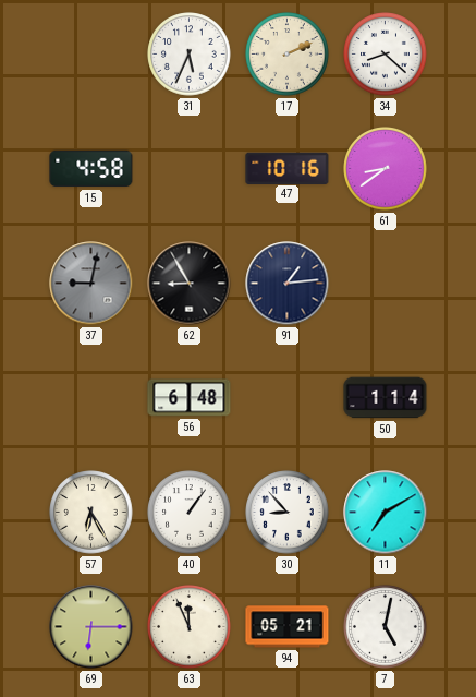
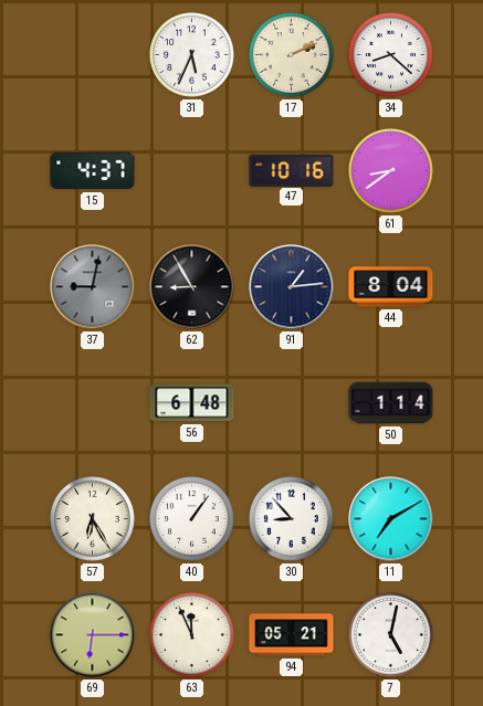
15: 4:58 -> 4:37
44: none -> 8:04
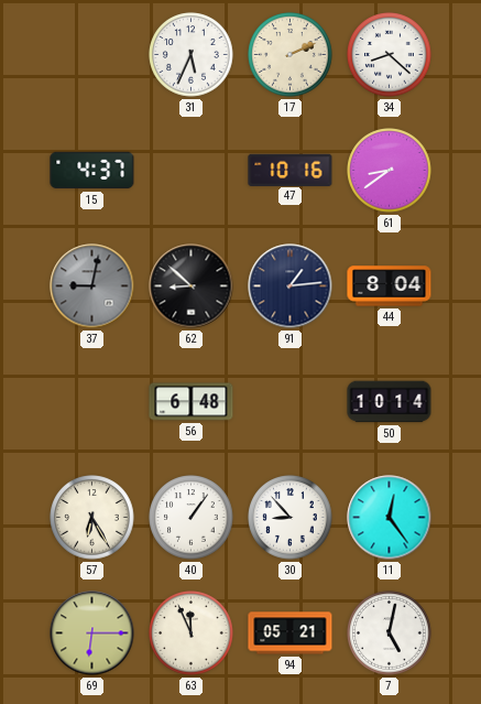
62: 8:55 -> 8:52
50: 1:14 -> 10:14
11: 7:10 -> 12:24
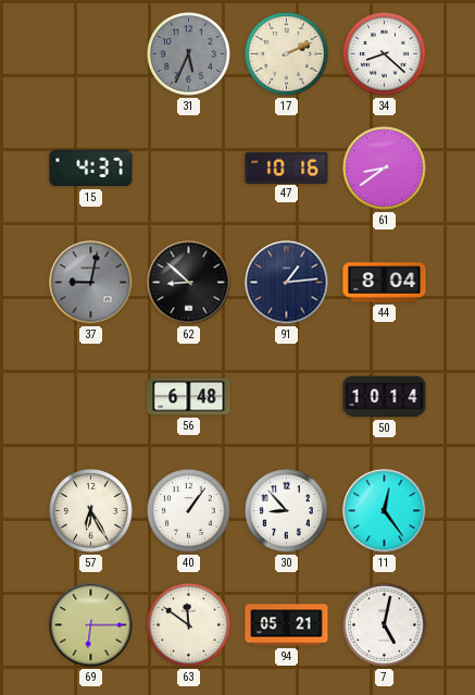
31 dial: white -> grey
63: 11:56 -> 11:51
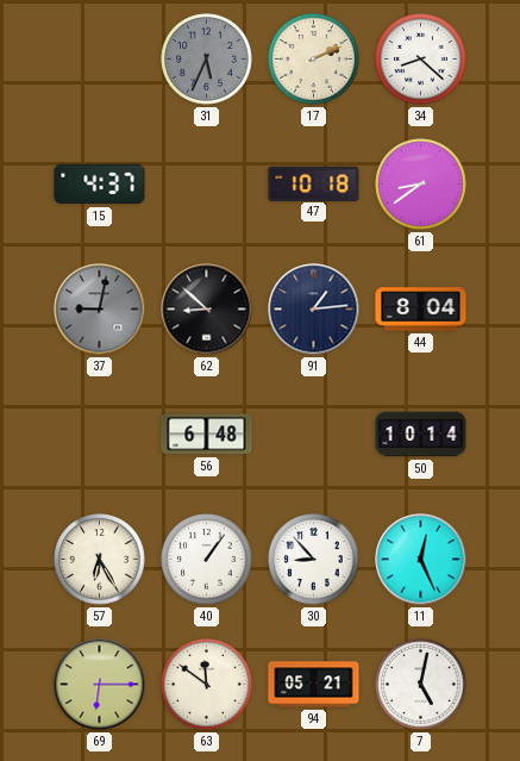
47: 10:16 -> 10:18
11: 12:24 -> 12:26
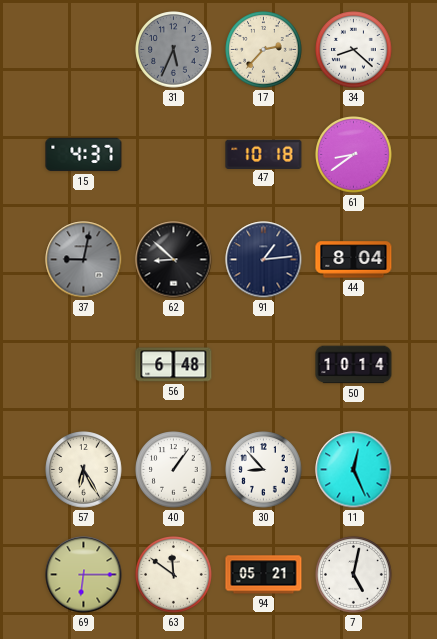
17: 2:11 -> 2:37
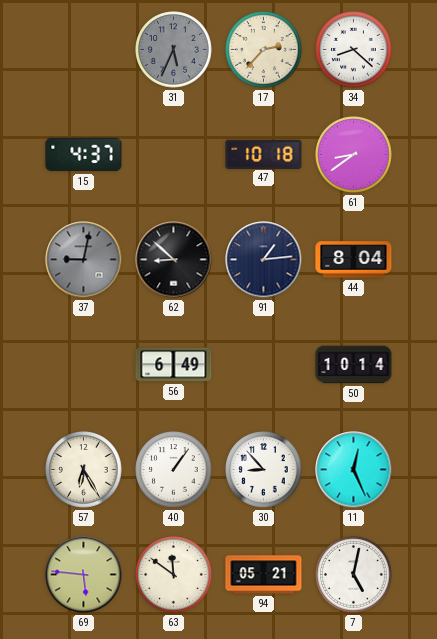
56: 6:48 -> 6:49
69: 6:15 -> 5:46
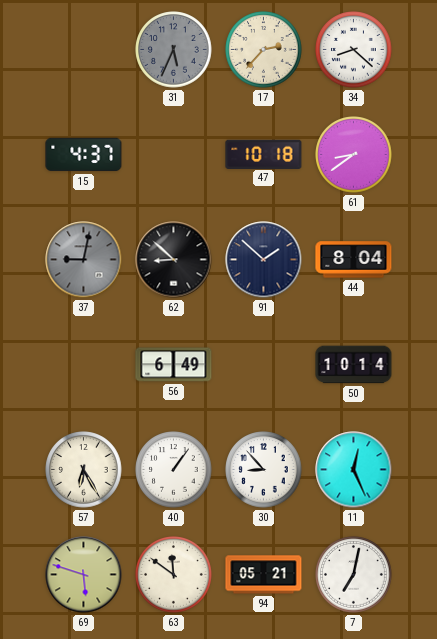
91: 1:14 -> 1:52
69: 5:46 -> 5:48
7: 5:02 -> 7:02
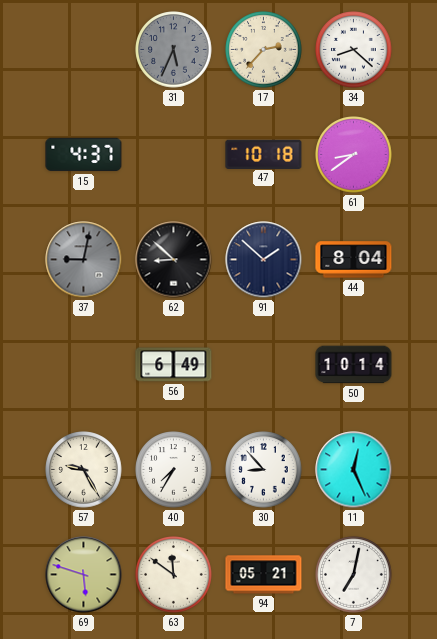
57: 6:25 -> 9:25
40: 1:06 -> 7:35
